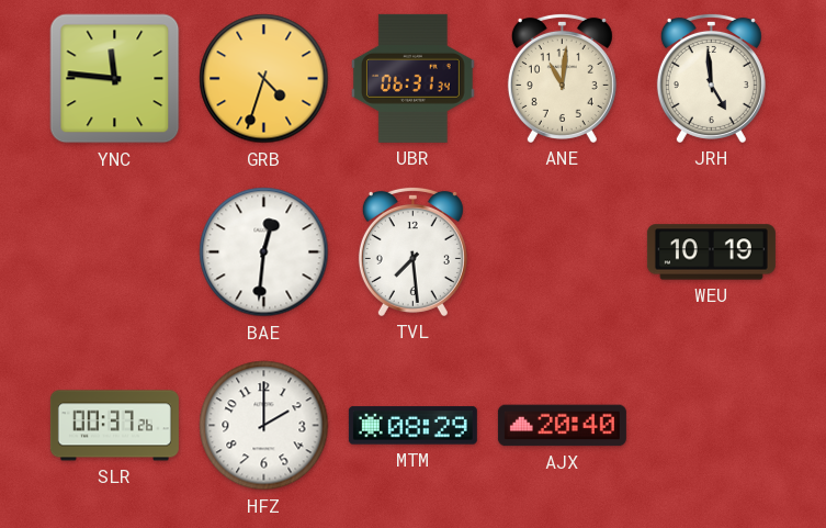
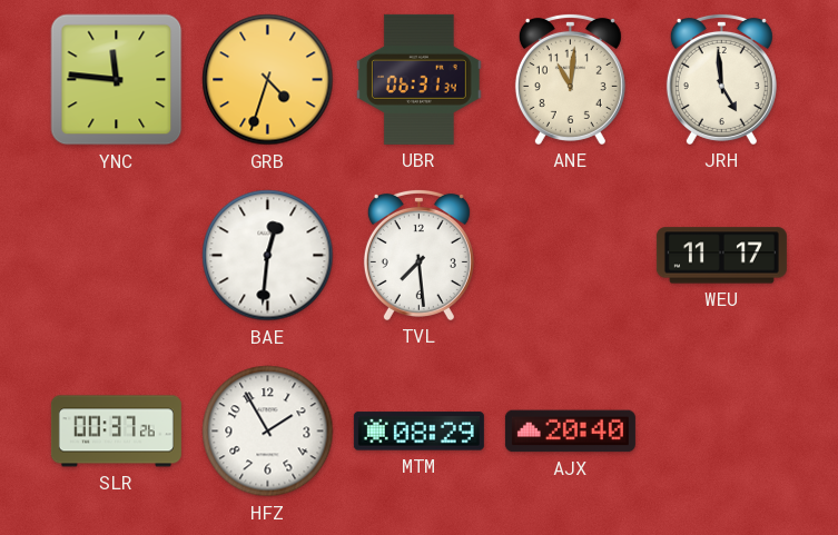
WEU: 10:19 -> 11:17
HFZ: 2:00 -> 1:55
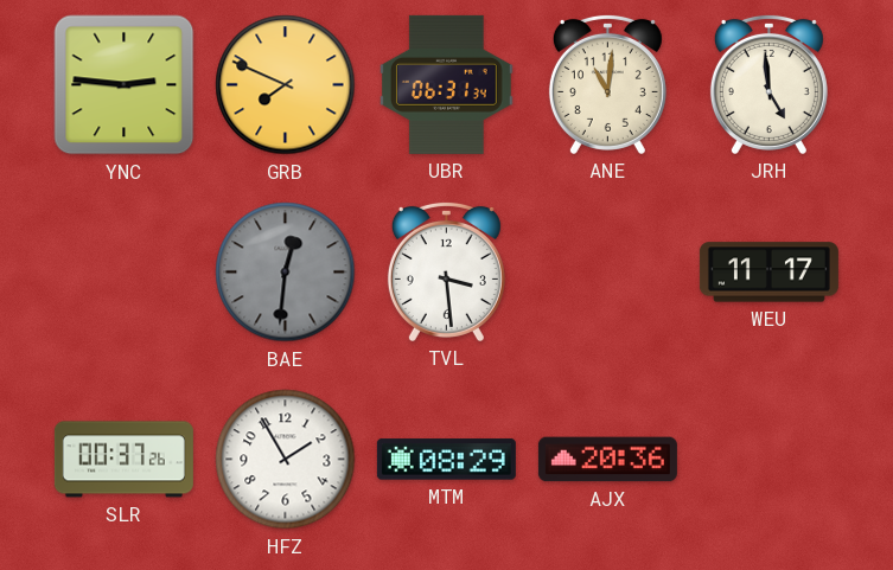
YNC: 11:46 -> 2:46
GRB: 4:33 -> 7:49
BAE dial: white -> grey
TVL: 7:29 -> 3:29
AJX: 20:40 -> 20:36
